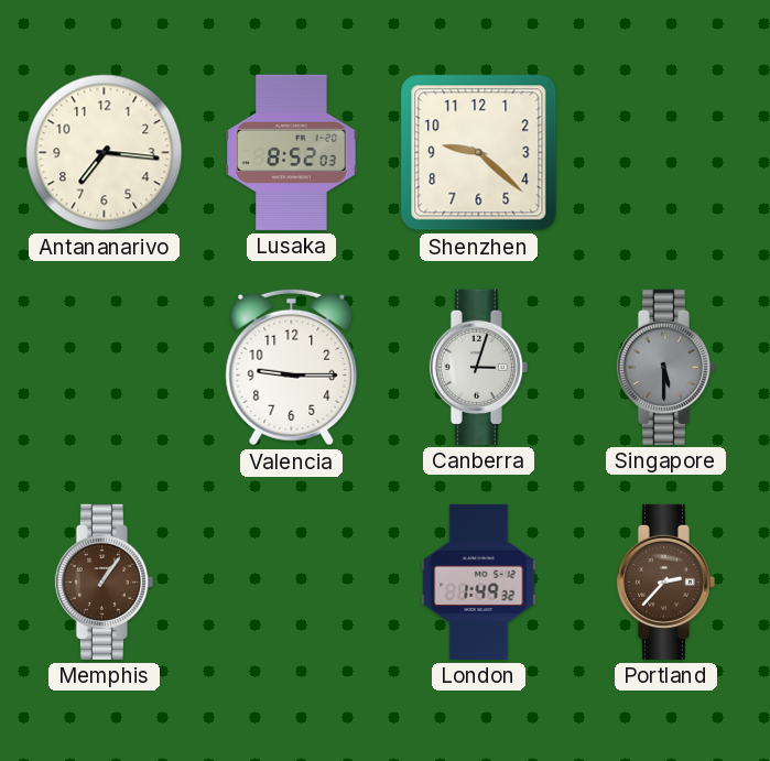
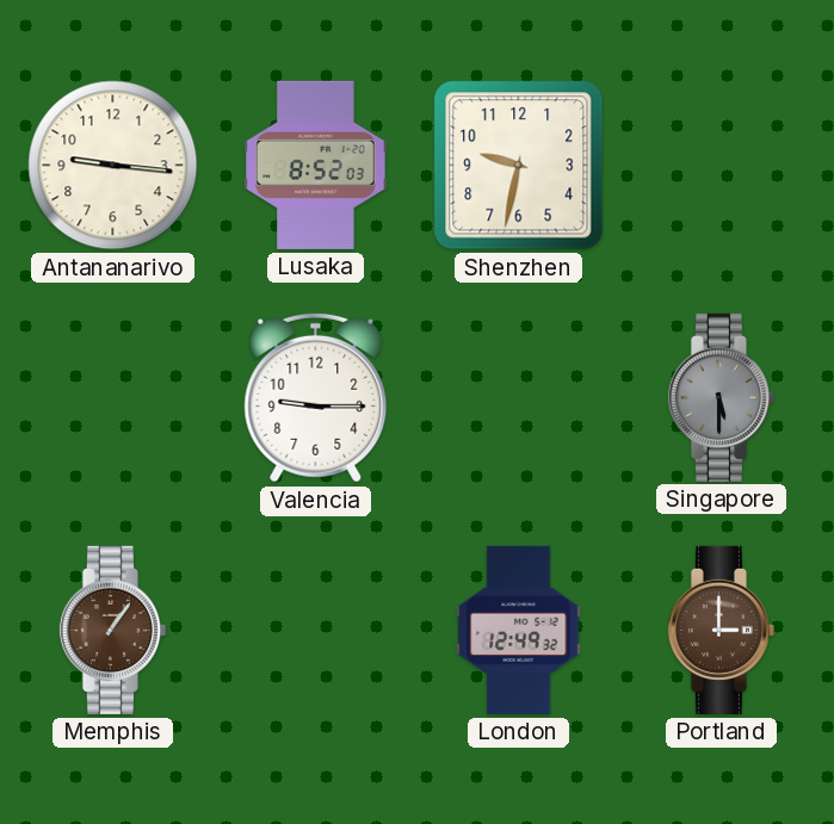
Antananarivo: 7:16 -> 9:16
Shenzhen: 9:22 -> 9:32
Canberra: 3:03 -> none
London: 1:49 -> 12:49
Portland: 2:37 -> 3:00
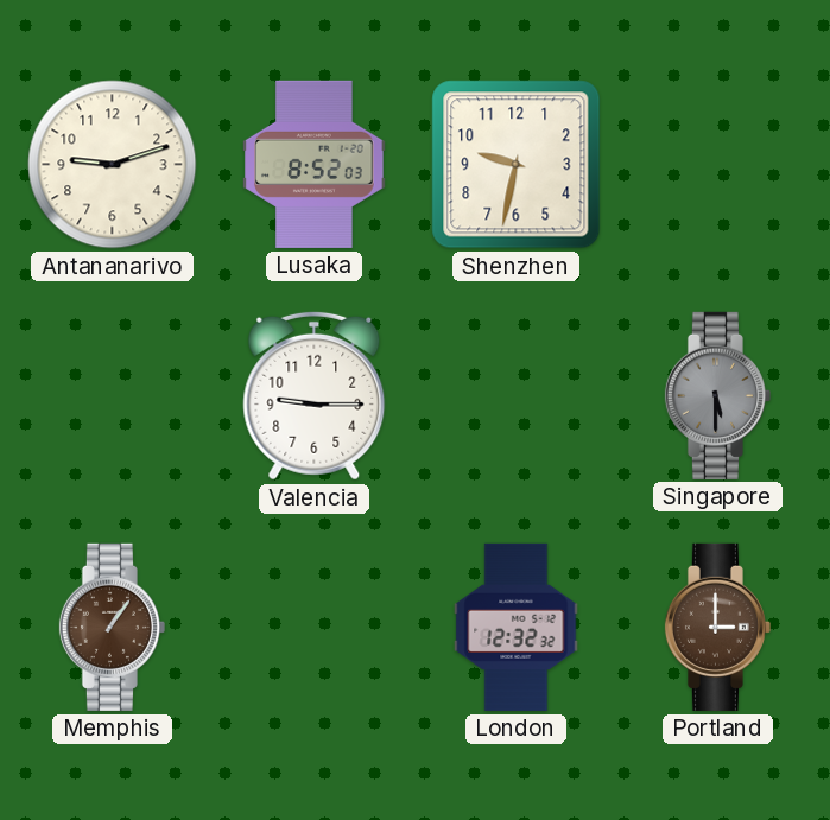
Antananarivo: 9:16 -> 9:12
London: 12:49 -> 12:32
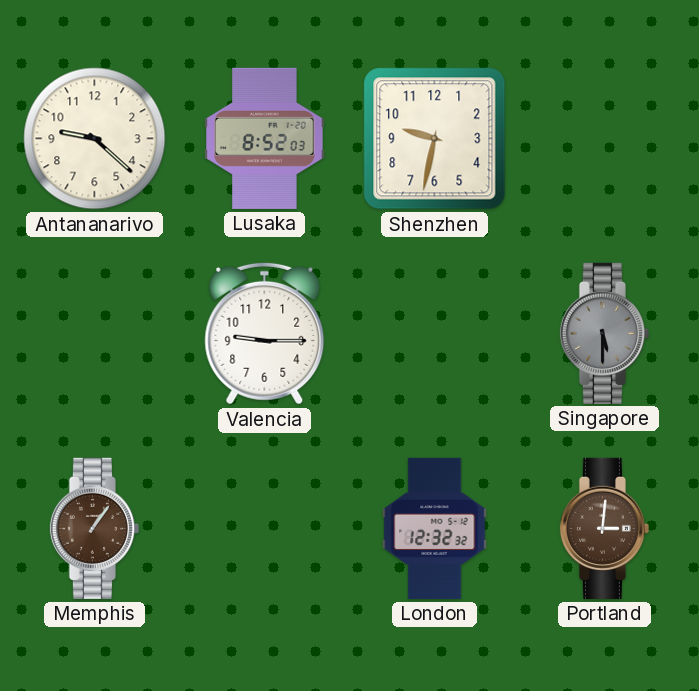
Antananarivo: 9:12 -> 9:22
Portland: 3:00 -> 3:01
